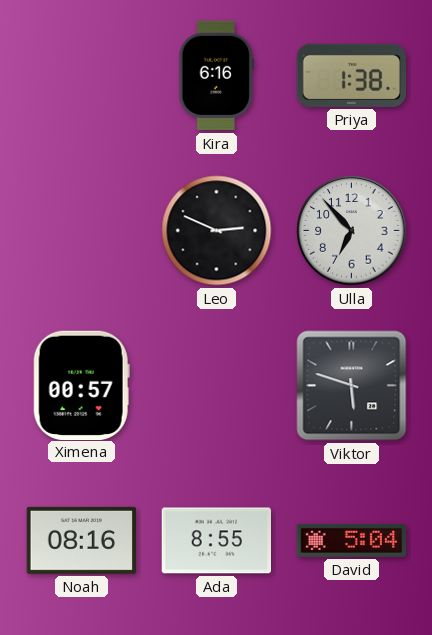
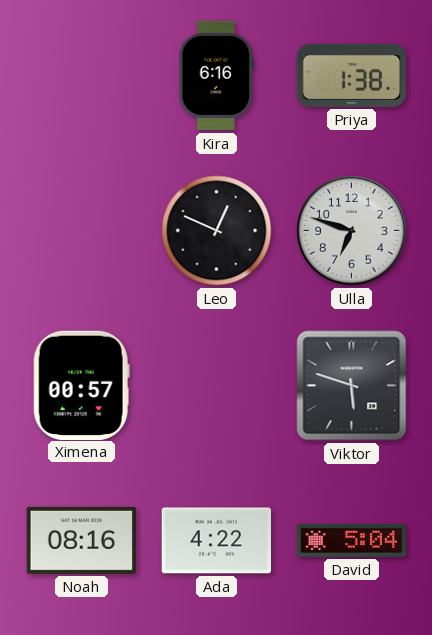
Leo: 2:49 -> 12:49
Ulla: 6:53 -> 6:48
Ada: 8:55 -> 4:22
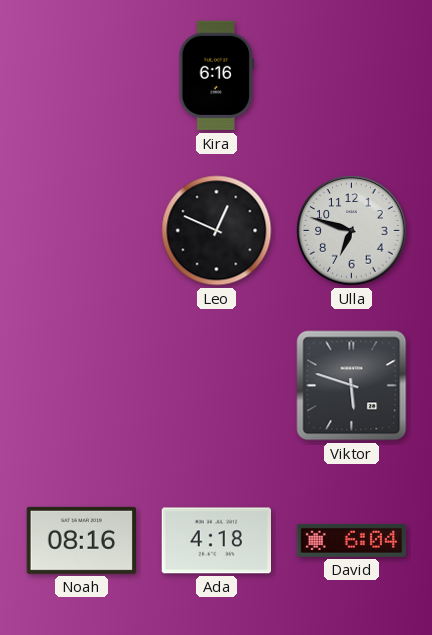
Priya: 1:38 -> none
Ximena: 00:57 -> none
Ada: 4:22 -> 4:18
David: 5:04 -> 6:04
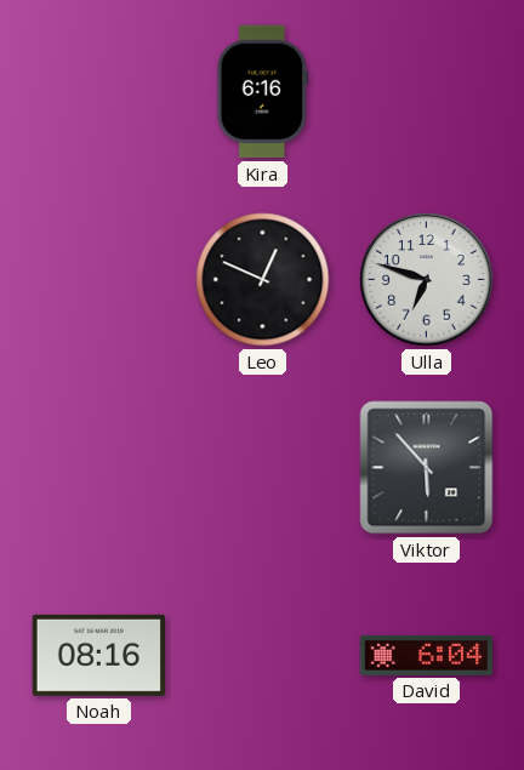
Viktor: 5:48 -> 5:53
Ada: 4:18 -> none
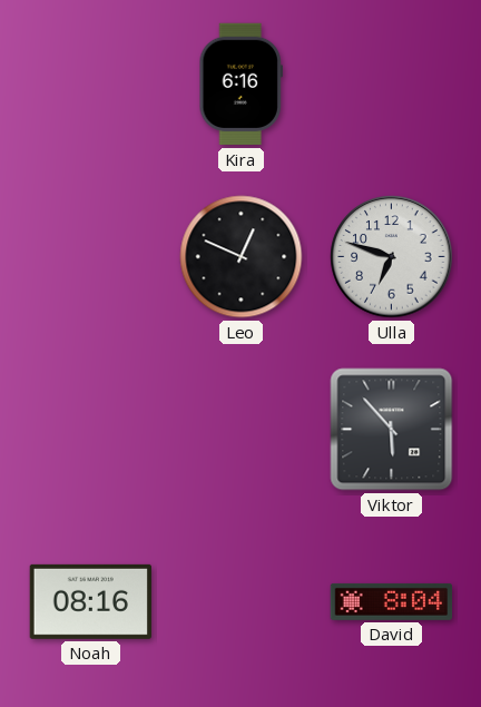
David: 6:04 -> 8:04
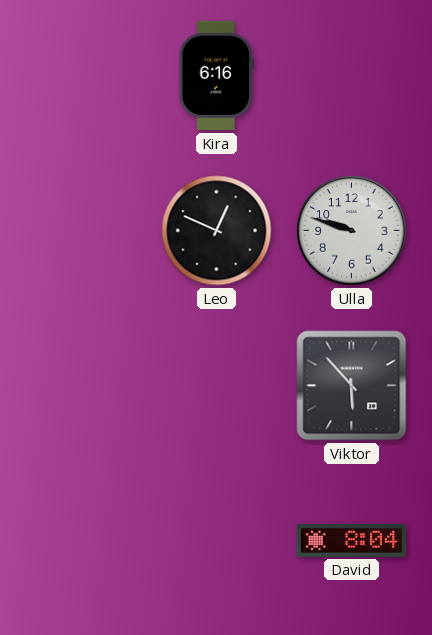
Ulla: 6:48 -> 9:48
Noah: 08:16 -> none
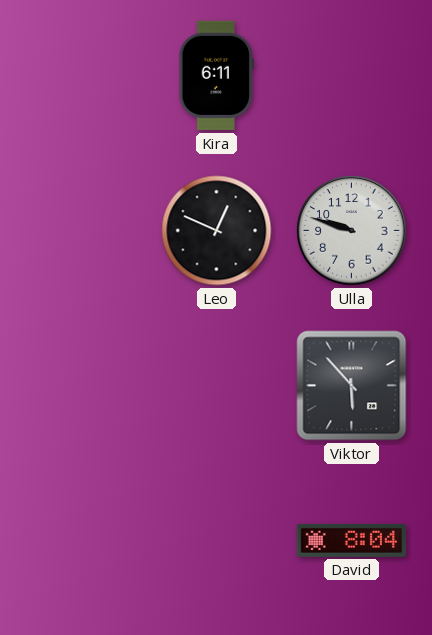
Kira: 6:16 -> 6:11
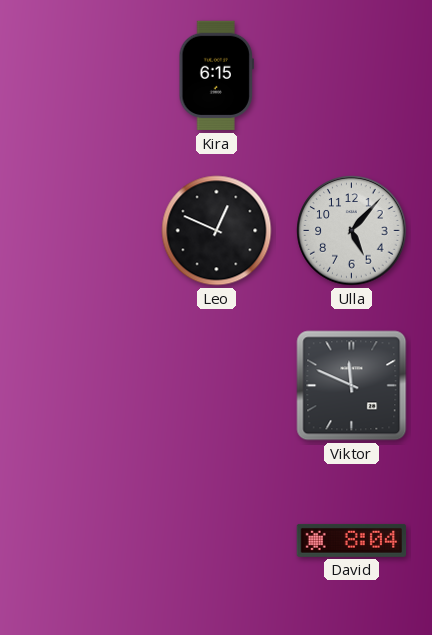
Kira: 6:11 -> 6:15
Ulla: 9:48 -> 5:07
Viktor: 5:53 -> 11:49
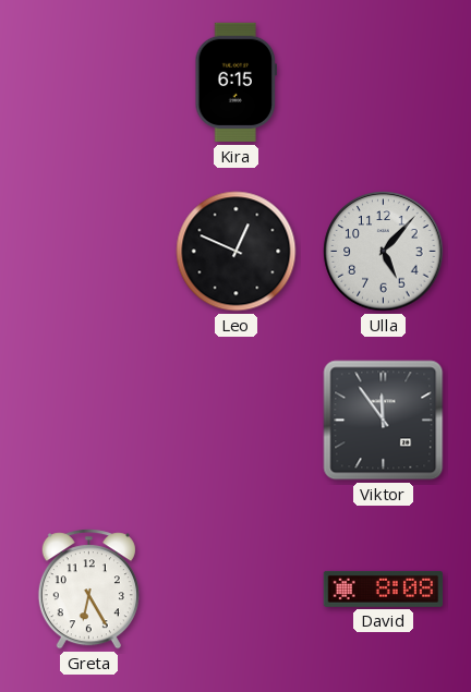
Viktor: 11:49 -> 11:54
Greta: none -> 6:25
David: 8:04 -> 8:08
